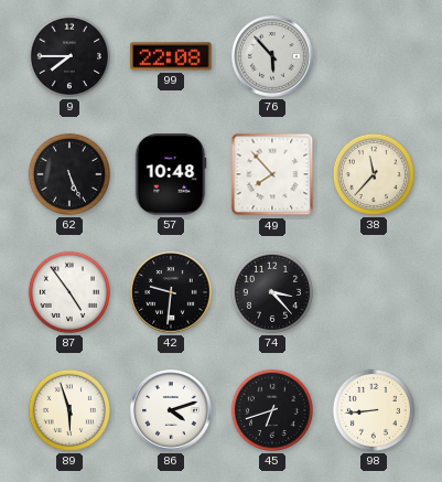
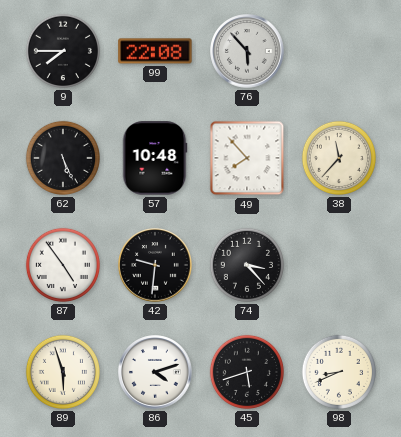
45: 6:42 -> 5:42
98: 8:44 -> 8:41
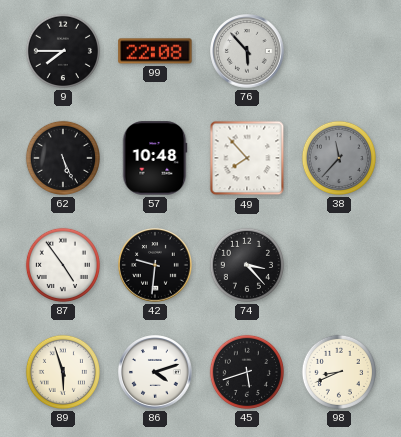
38 dial: cream -> grey
